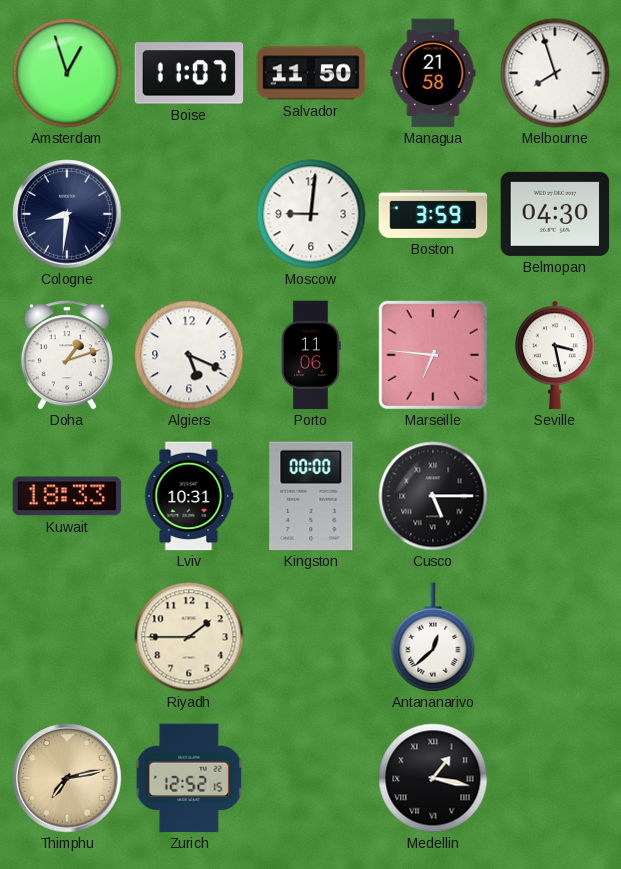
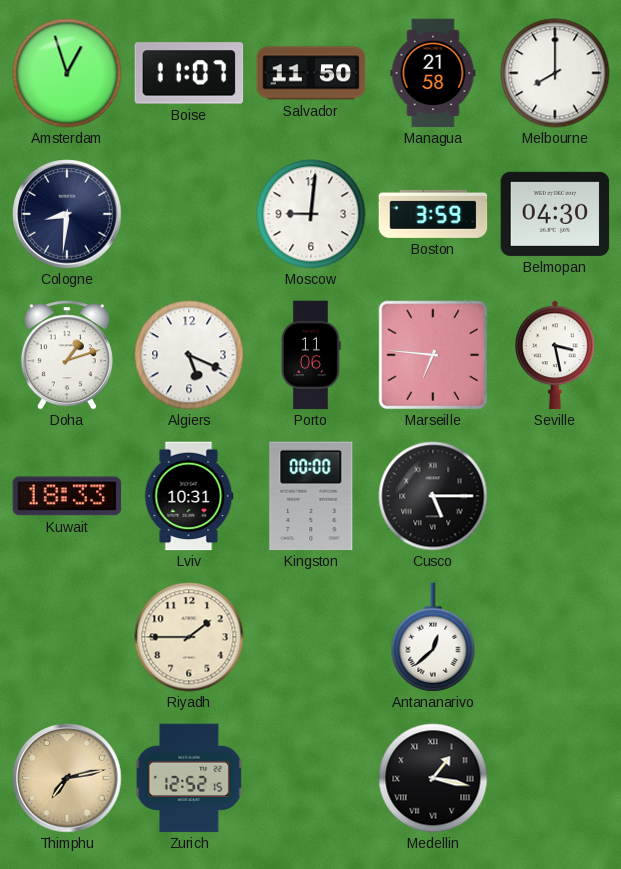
Melbourne: 7:57 -> 8:00
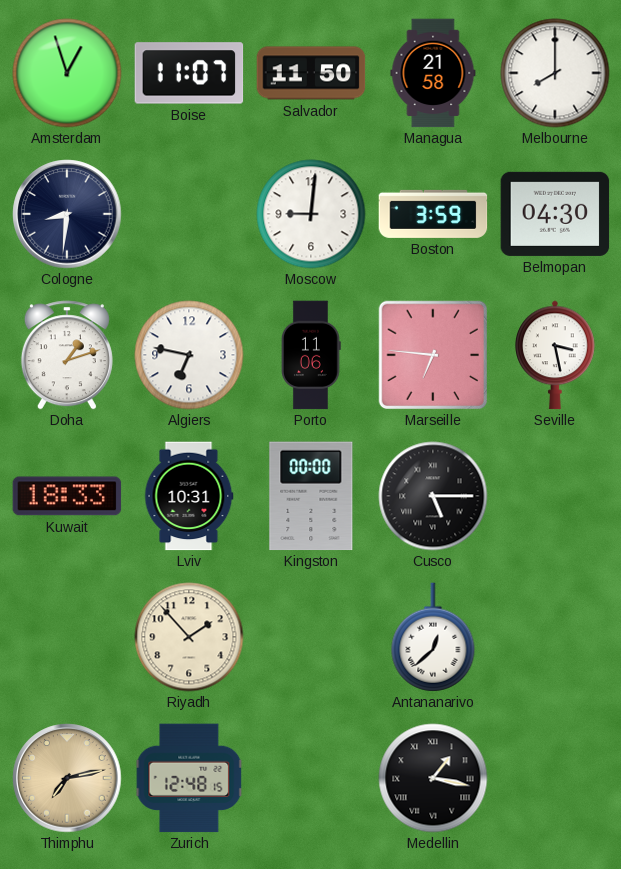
Algiers: 5:19 -> 6:47
Riyadh: 1:45 -> 1:53
Zurich: 12:52 -> 12:48
